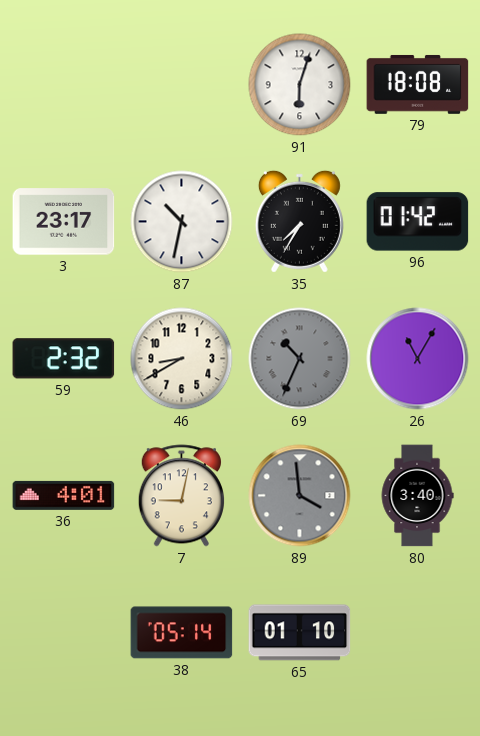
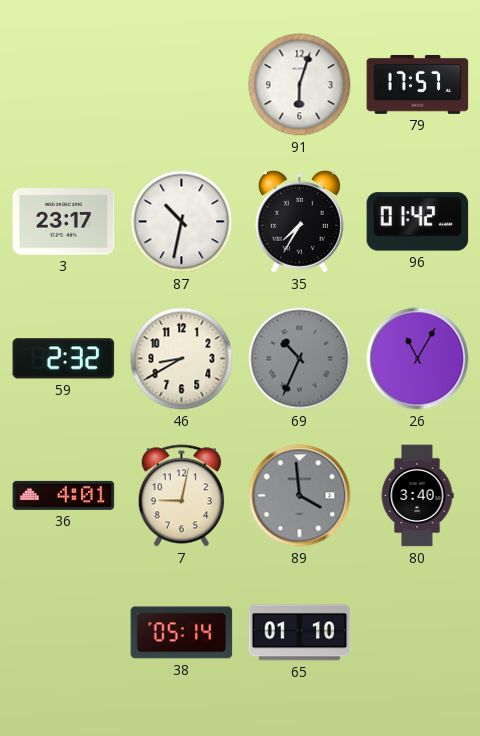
79: 18:08 -> 17:57
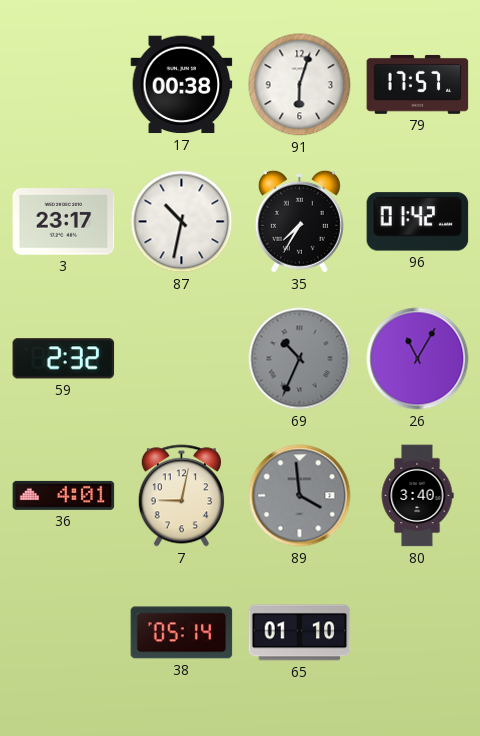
17: none -> 00:38
46: 8:40 -> none
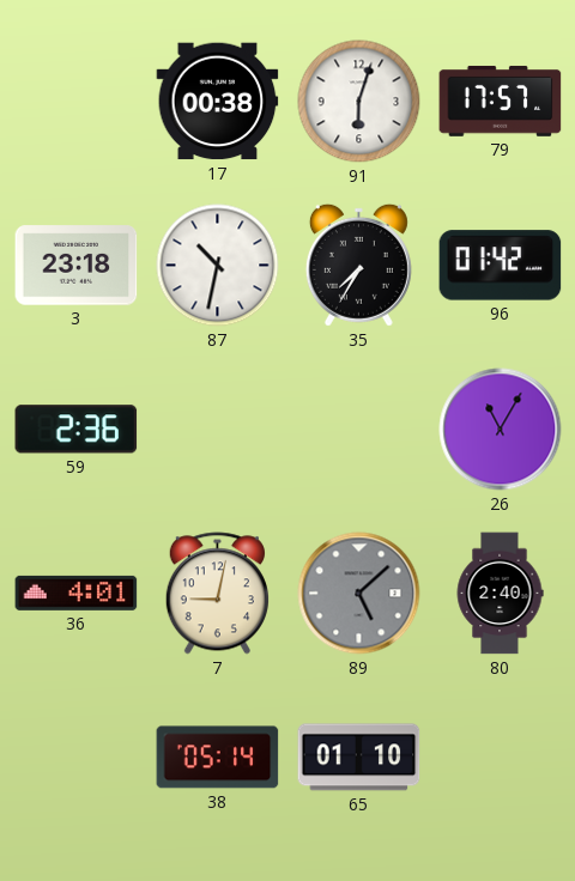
3: 23:17 -> 23:18
59: 2:32 -> 2:36
69: 10:34 -> none
89: 3:59 -> 5:08
80: 3:40 -> 2:40
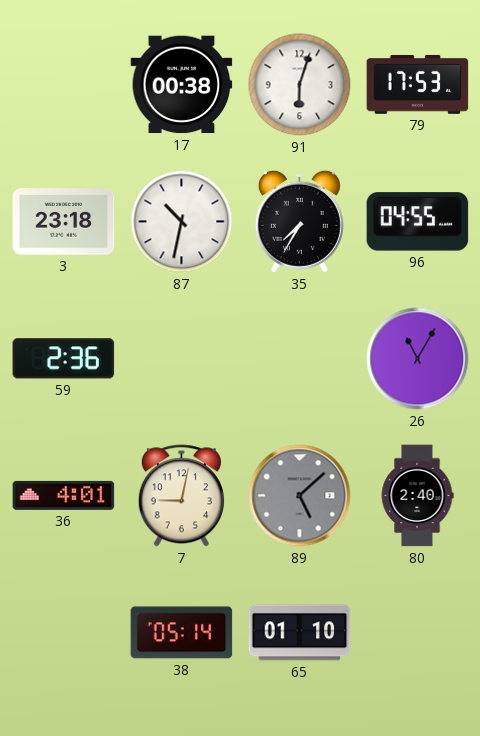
79: 17:57 -> 17:53
96: 01:42 -> 04:55
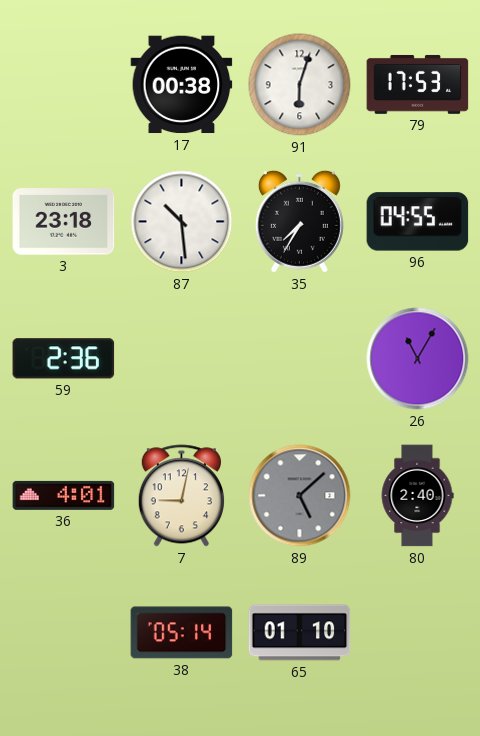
87: 10:32 -> 10:29
